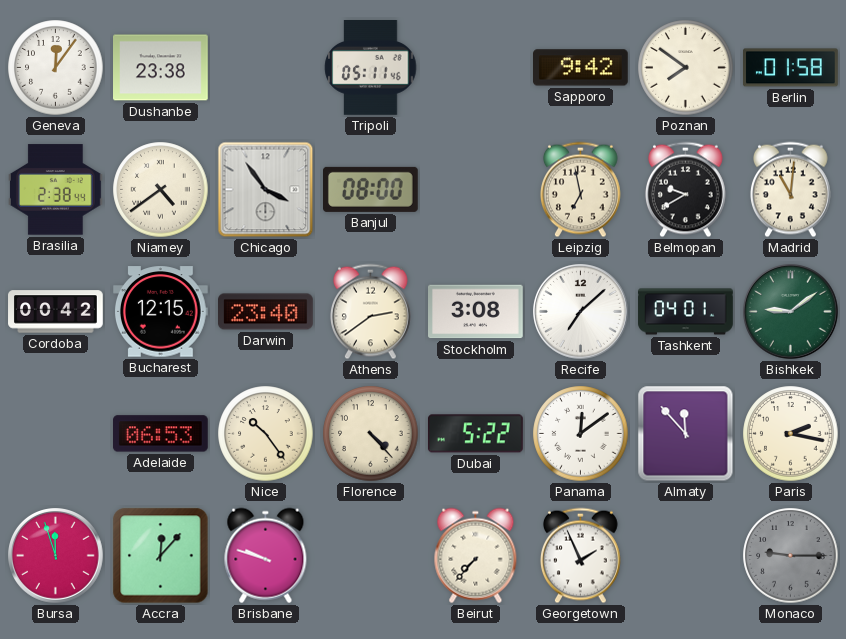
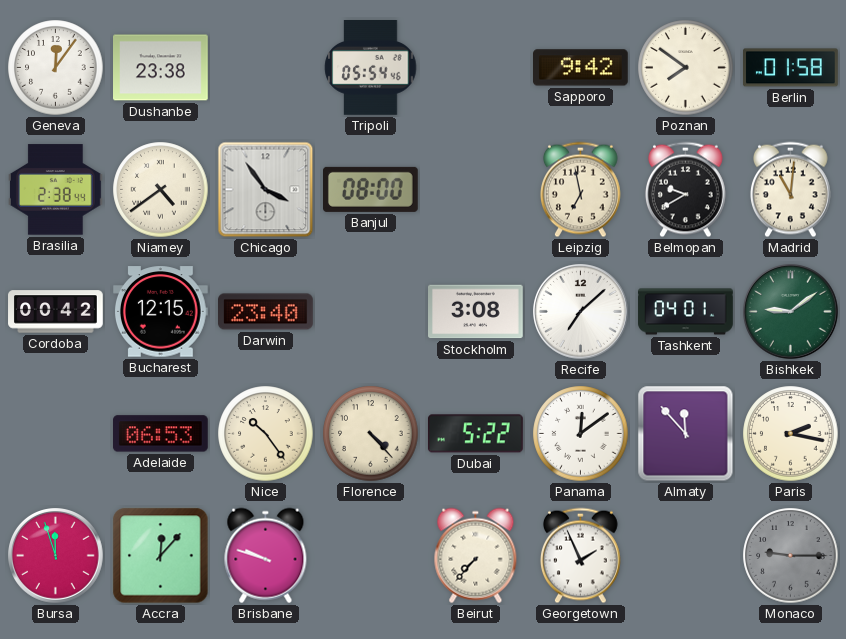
Tripoli: 05:11 -> 05:54
Athens: 2:39 -> none
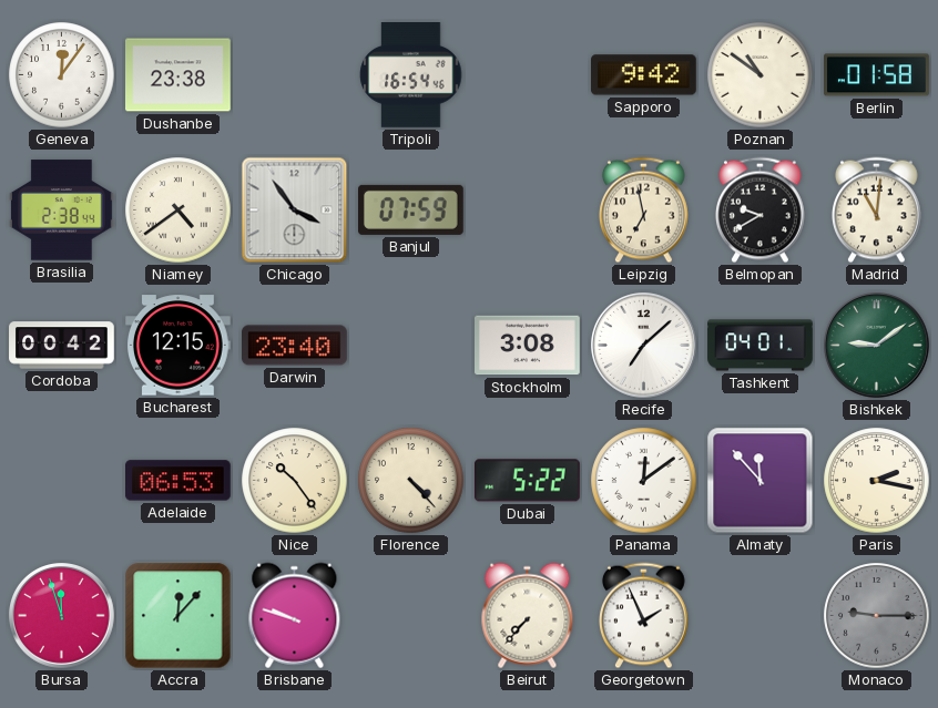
Tripoli: 05:54 -> 16:54
Poznan: 7:51 -> 10:51
Banjul: 08:00 -> 07:59
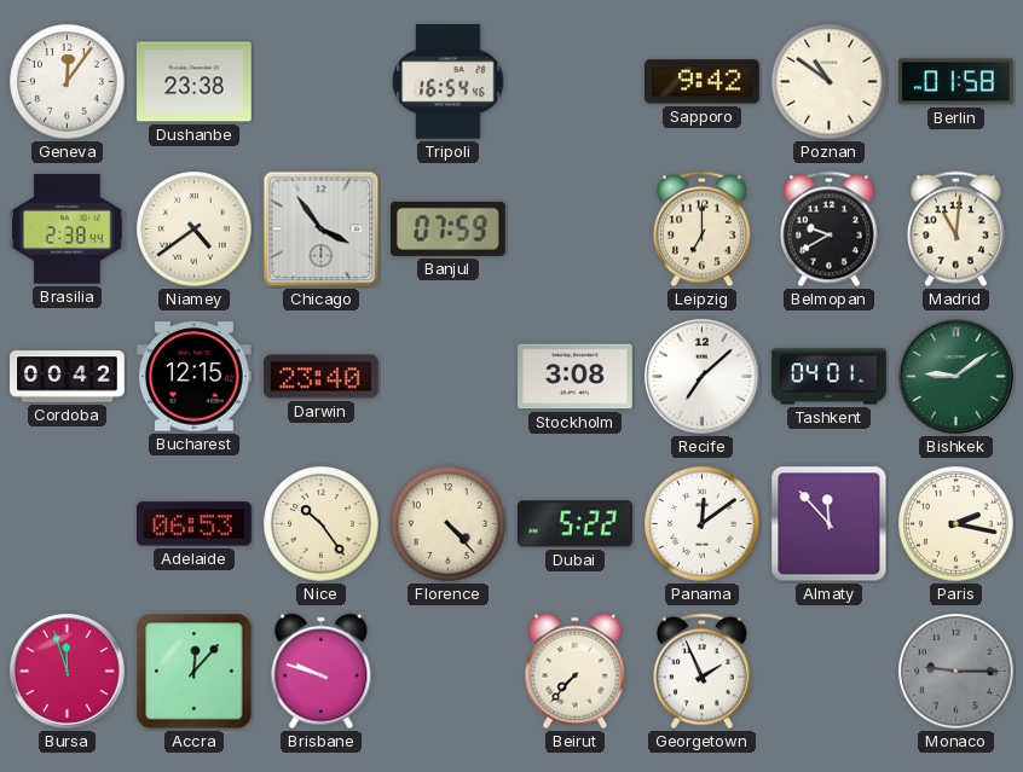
Leipzig: 6:58 -> 7:00
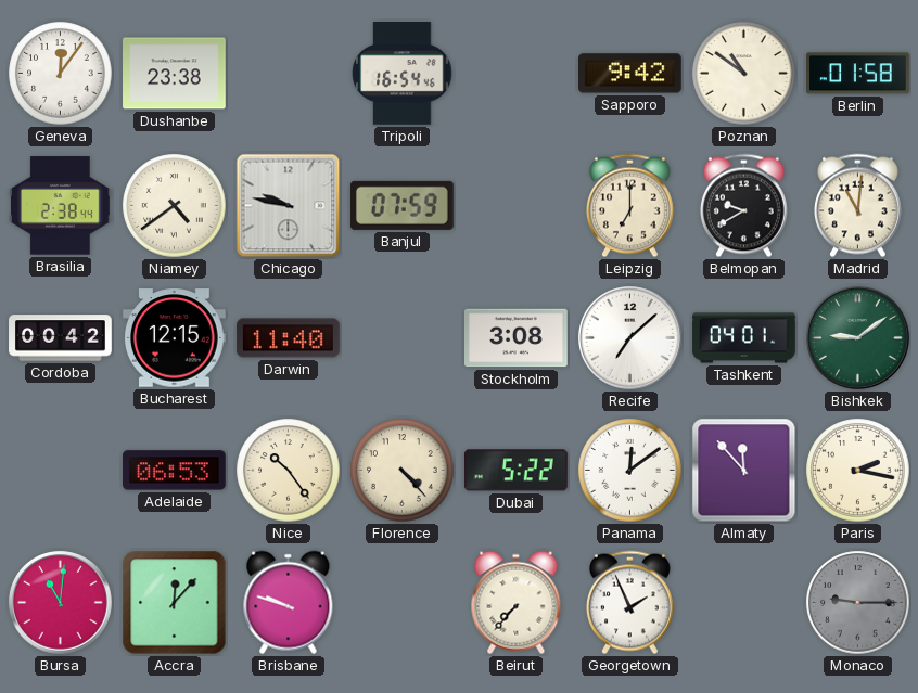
Chicago: 3:54 -> 9:47
Darwin: 23:40 -> 11:40
Bursa: 11:57 -> 11:01
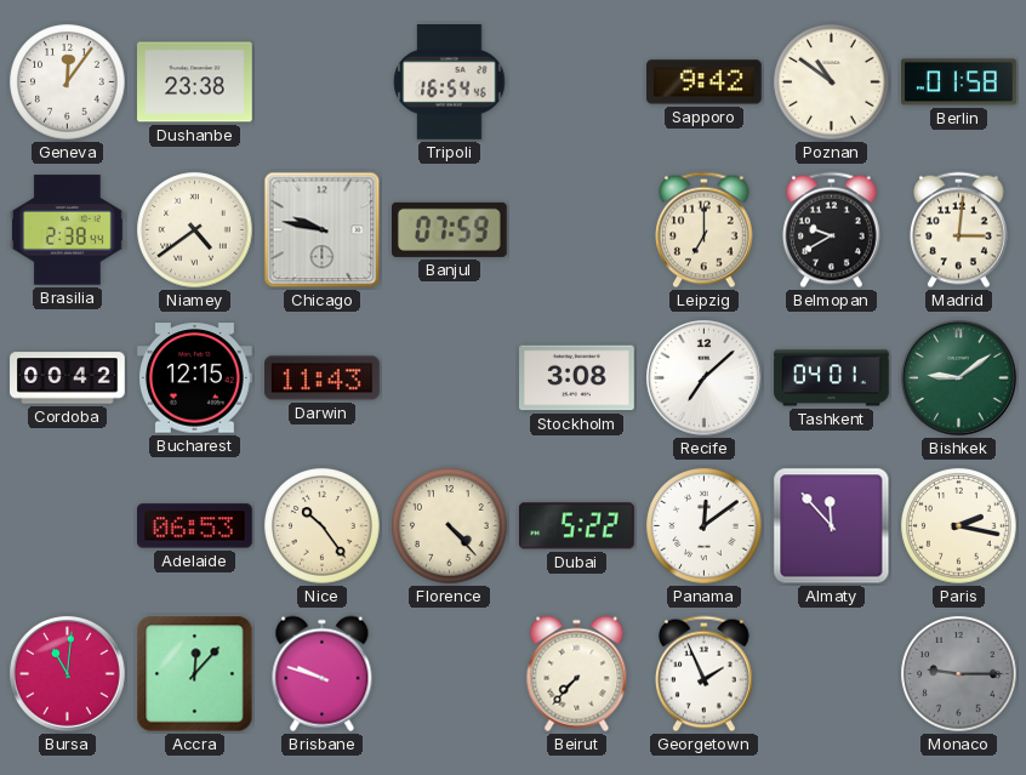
Madrid: 11:01 -> 3:01
Darwin: 11:40 -> 11:43
